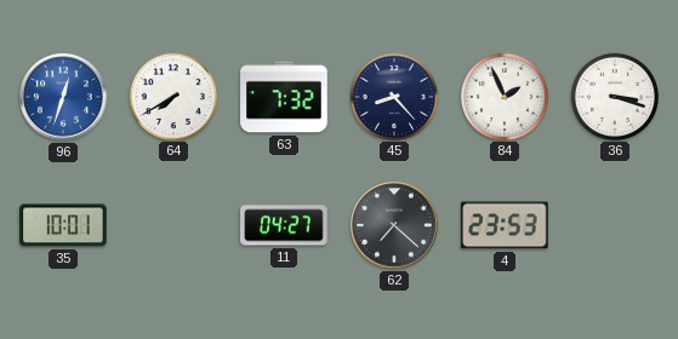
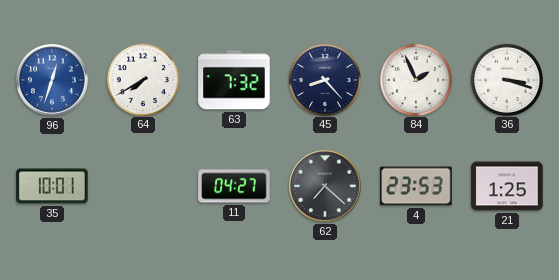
21: none -> 1:25
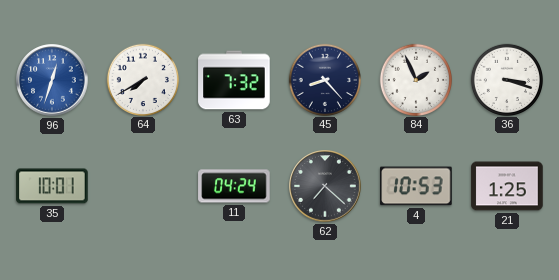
11: 04:27 -> 04:24
4: 23:53 -> 10:53
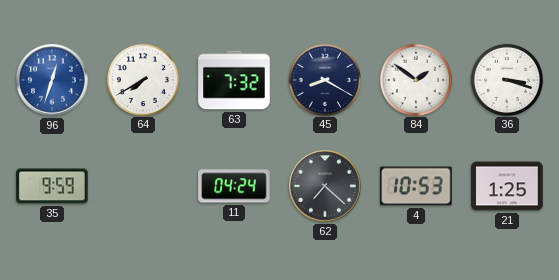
45: 8:23 -> 8:20
84: 1:56 -> 1:51
35: 10:01 -> 9:59
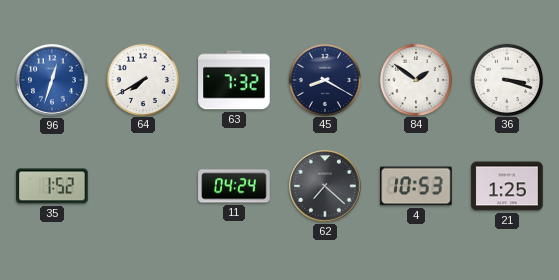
35: 9:59 -> 1:52
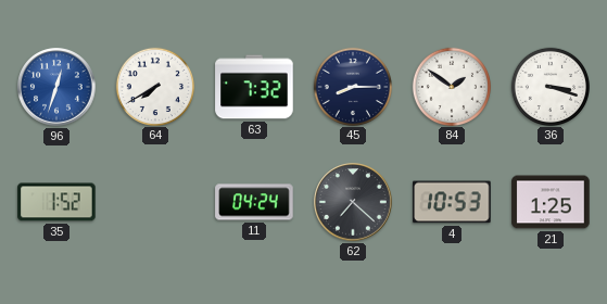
45: 8:20 -> 8:15
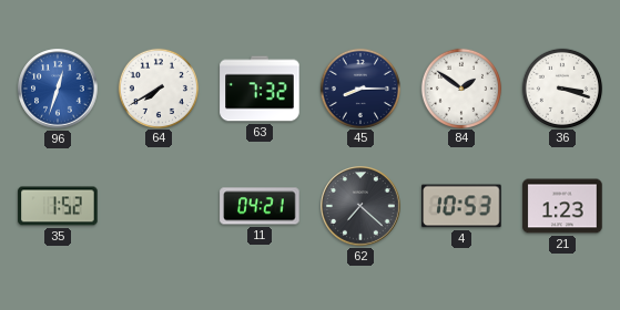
11: 04:24 -> 04:21
21: 1:25 -> 1:23
